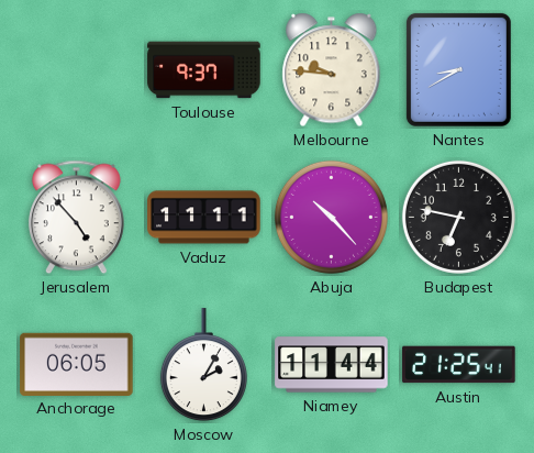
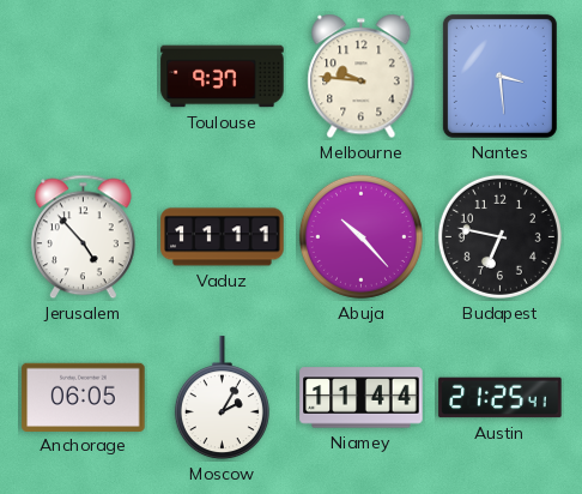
Nantes: 8:40 -> 3:29
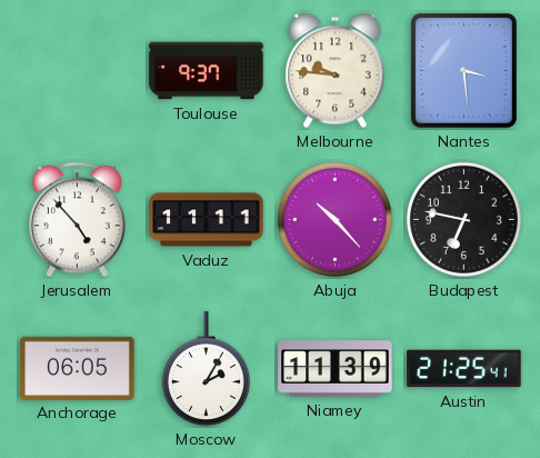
Niamey: 11:44 -> 11:39
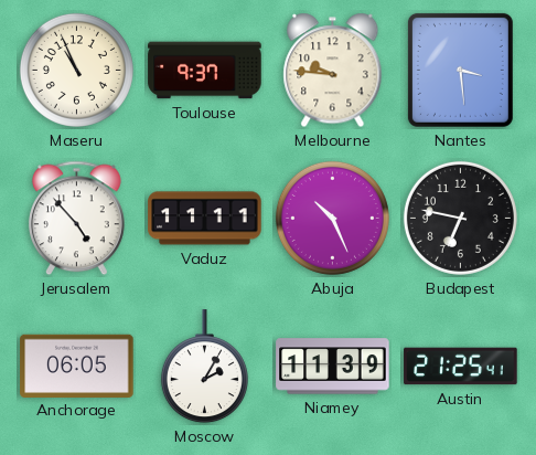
Maseru: none -> 10:56
Abuja: 10:23 -> 10:26
